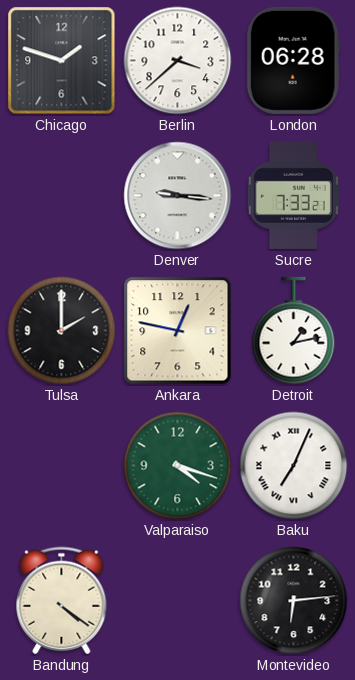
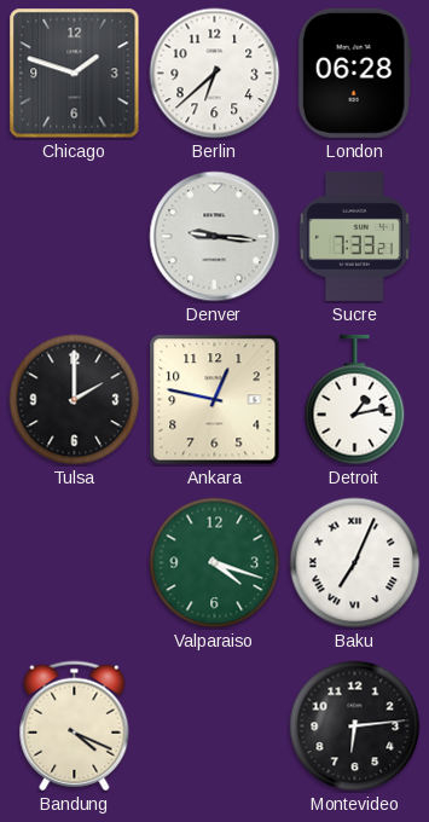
Berlin: 3:38 -> 6:38
Bandung: 4:21 -> 4:19
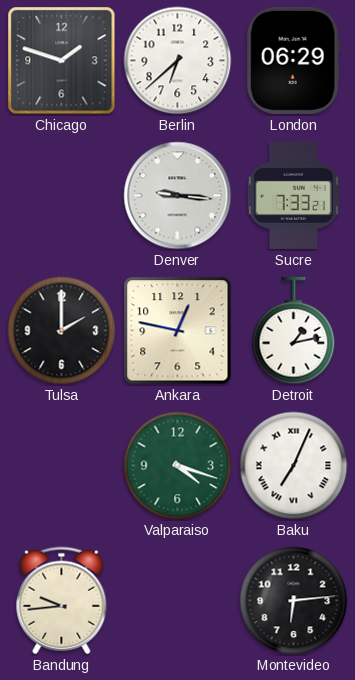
London: 06:28 -> 06:29
Bandung: 4:19 -> 9:44
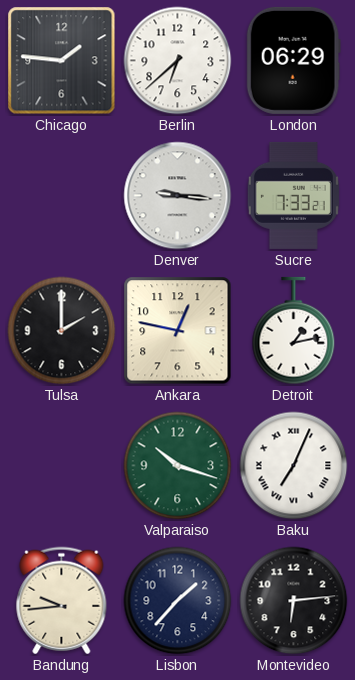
Chicago: 1:48 -> 1:46
Valparaiso: 4:18 -> 10:18
Lisbon: none -> 1:37
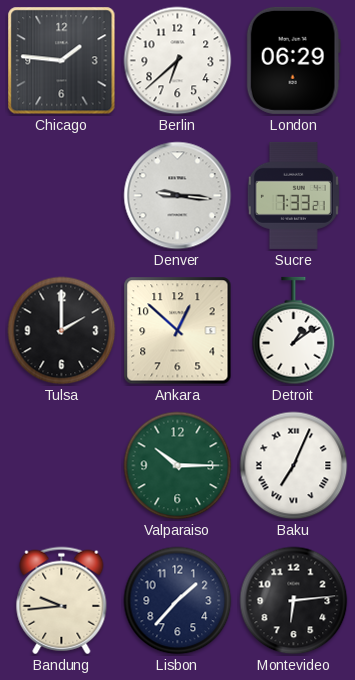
Ankara: 12:47 -> 12:52
Detroit: 1:13 -> 1:09
Valparaiso: 10:18 -> 10:15
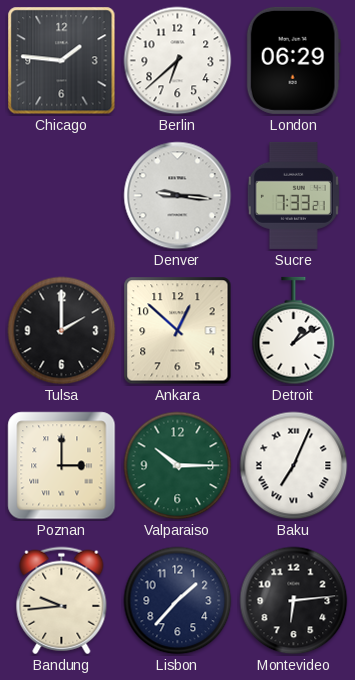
Poznan: none -> 3:00
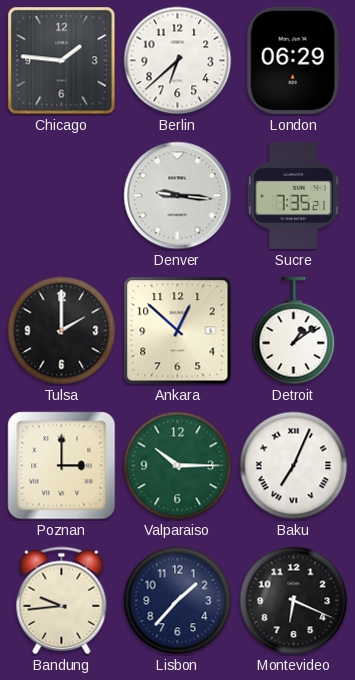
Sucre: 7:33 -> 7:35
Montevideo: 6:14 -> 6:19
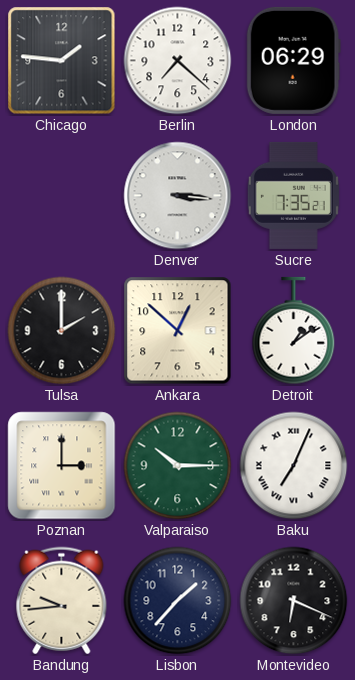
Berlin: 6:38 -> 7:22
Denver: 9:16 -> 3:16
